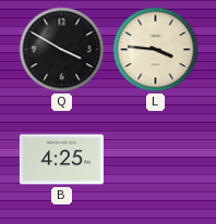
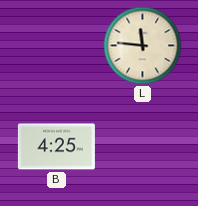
Q: 3:50 -> none
L: 3:46 -> 11:46
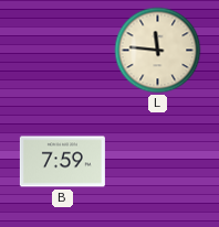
B: 4:25 -> 7:59
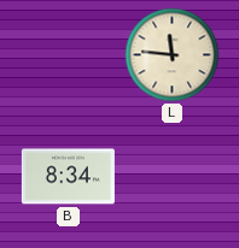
B: 7:59 -> 8:34
